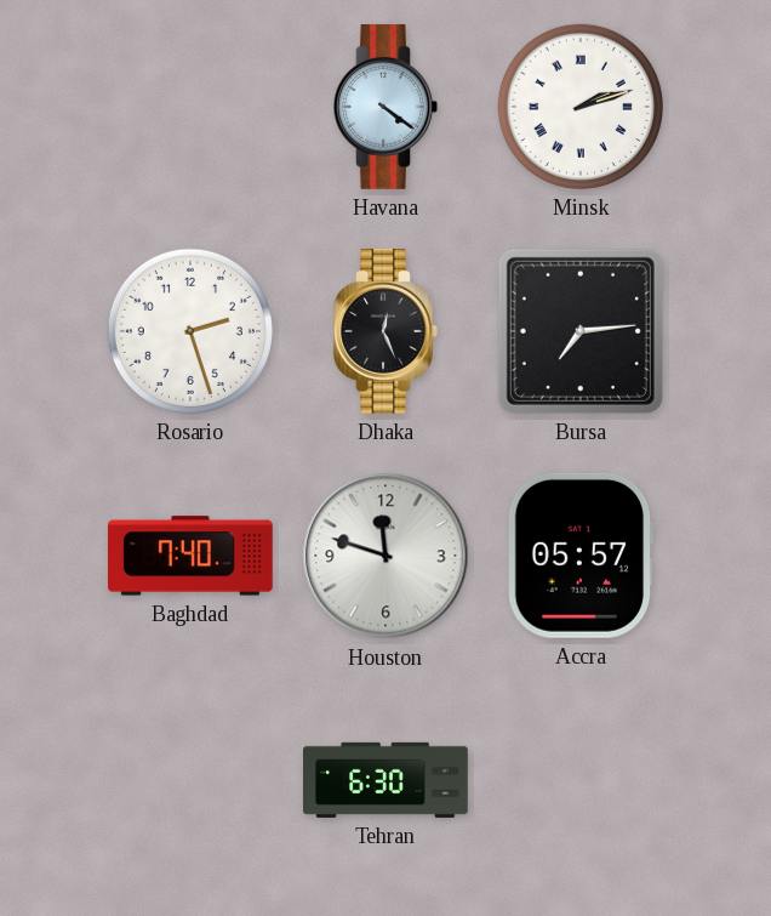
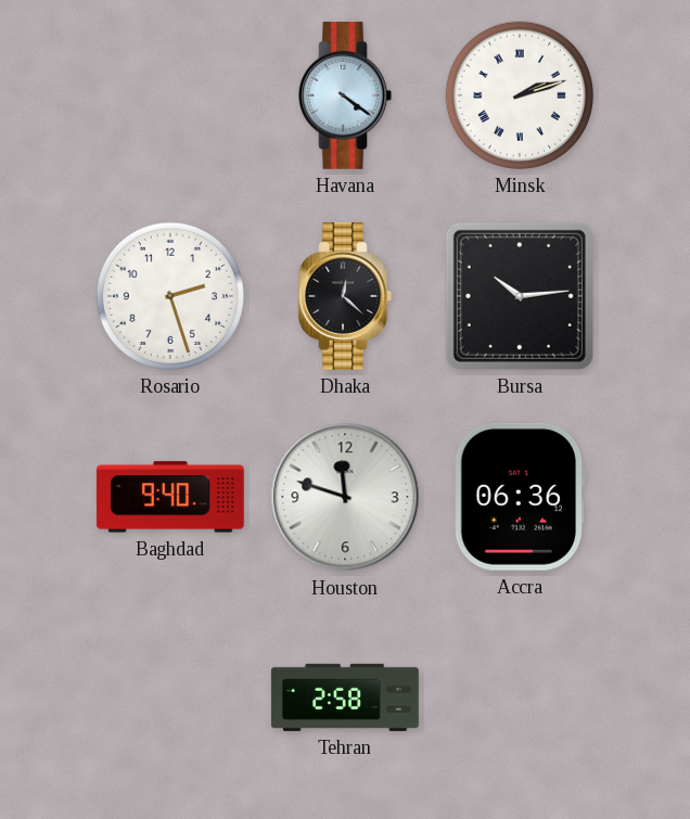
Dhaka: 12:26 -> 12:22
Bursa: 7:14 -> 10:14
Baghdad: 7:40 -> 9:40
Accra: 05:57 -> 06:36
Tehran: 6:30 -> 2:58
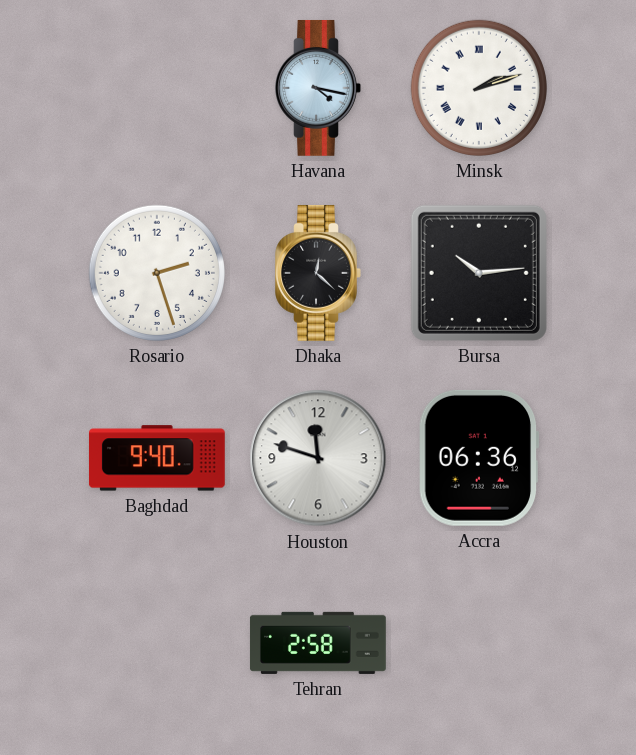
Havana: 4:21 -> 4:17
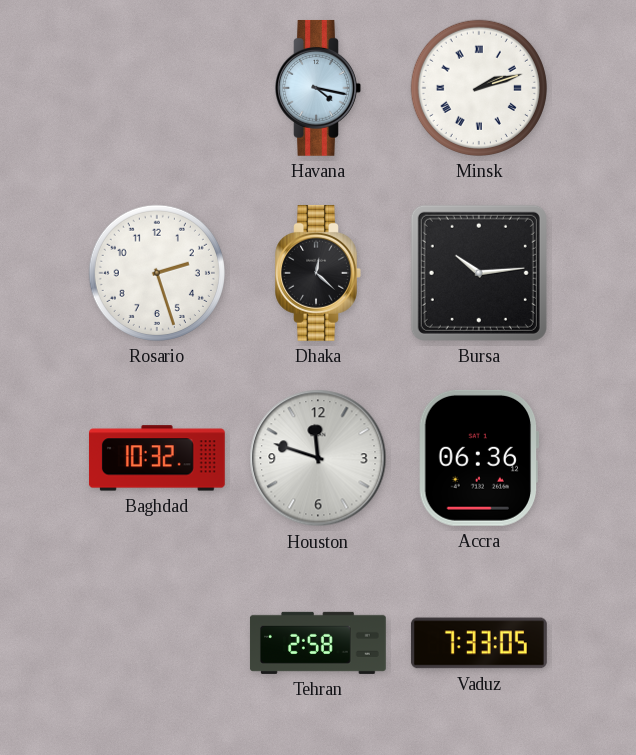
Baghdad: 9:40 -> 10:32
Vaduz: none -> 7:33
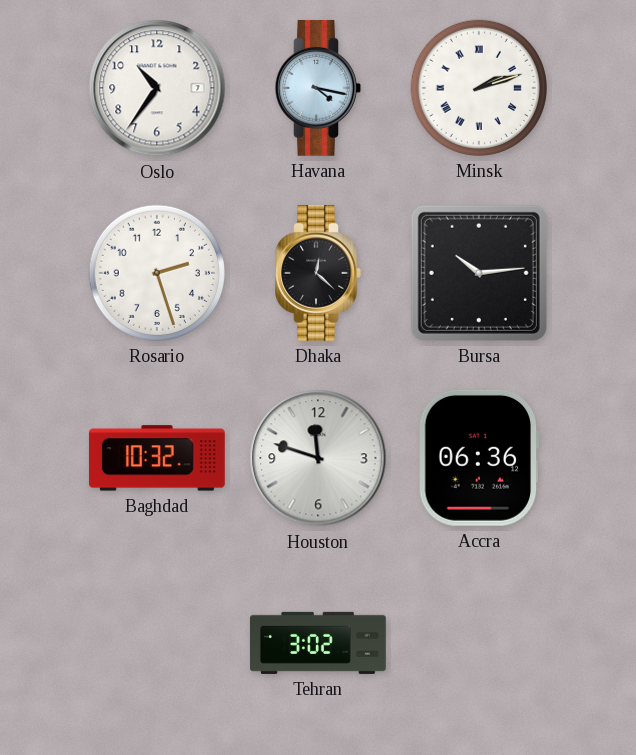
Oslo: none -> 10:36
Tehran: 2:58 -> 3:02
Vaduz: 7:33 -> none
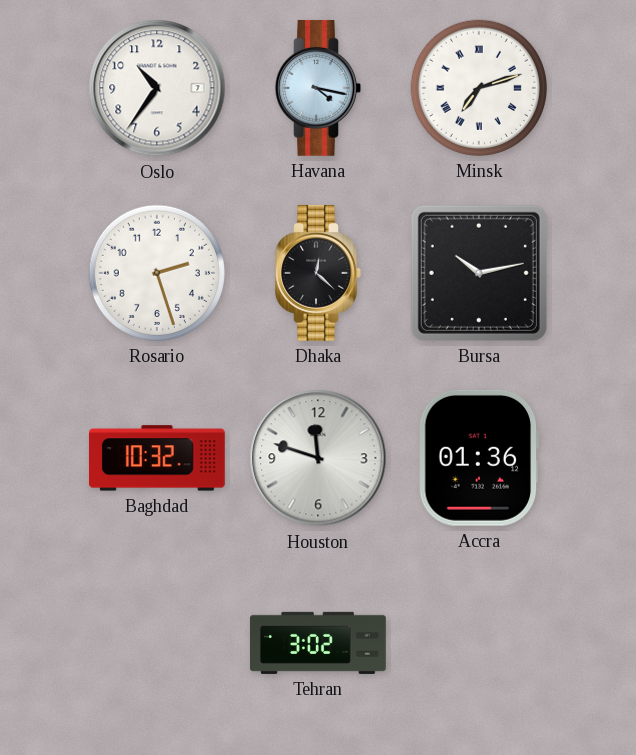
Minsk: 2:12 -> 7:12
Bursa: 10:14 -> 10:13
Accra: 06:36 -> 01:36
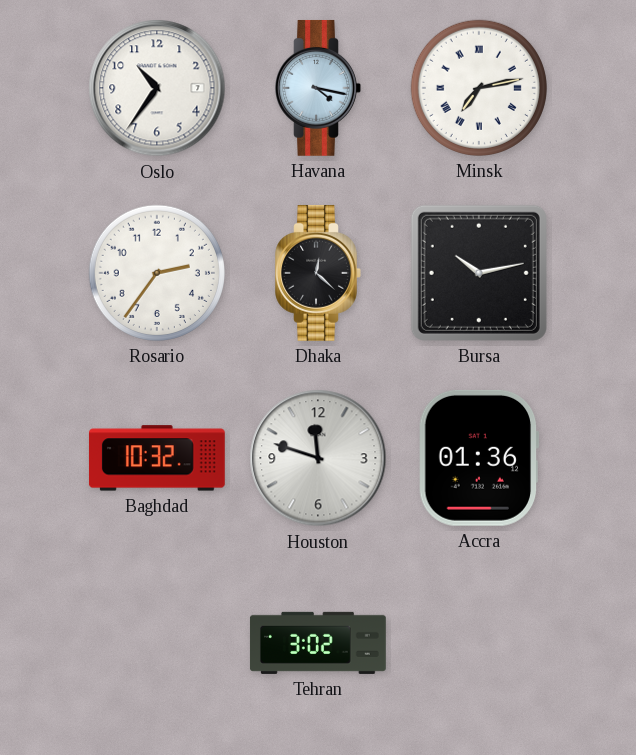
Minsk: 7:12 -> 7:13
Rosario: 2:27 -> 2:36
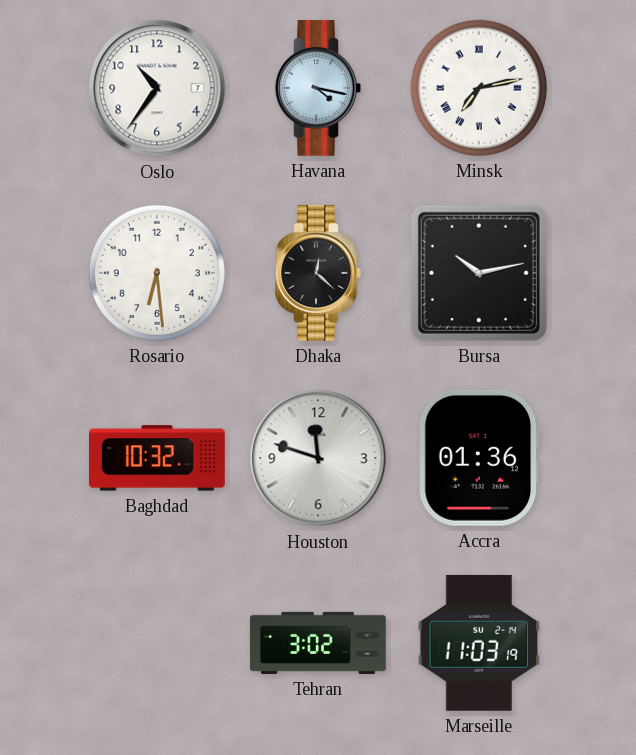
Rosario: 2:36 -> 6:29
Marseille: none -> 11:03
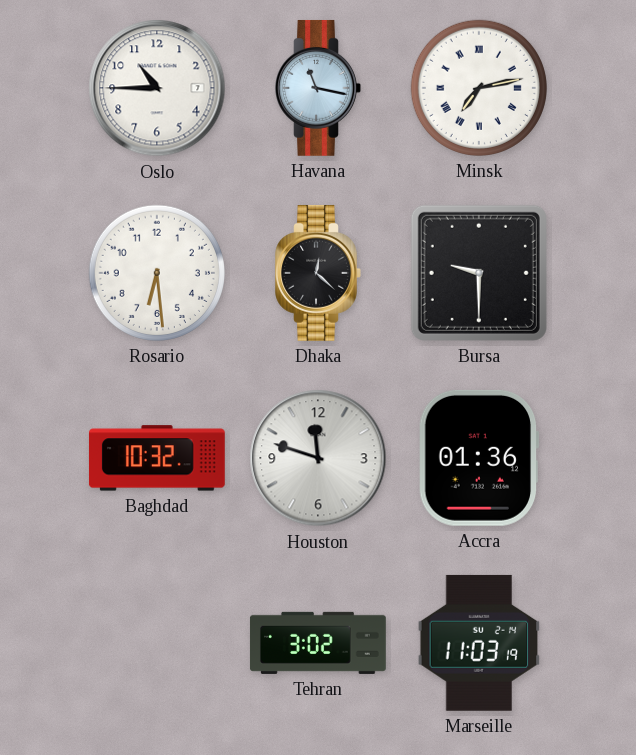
Oslo: 10:36 -> 10:45
Havana: 4:17 -> 11:17
Bursa: 10:13 -> 9:30
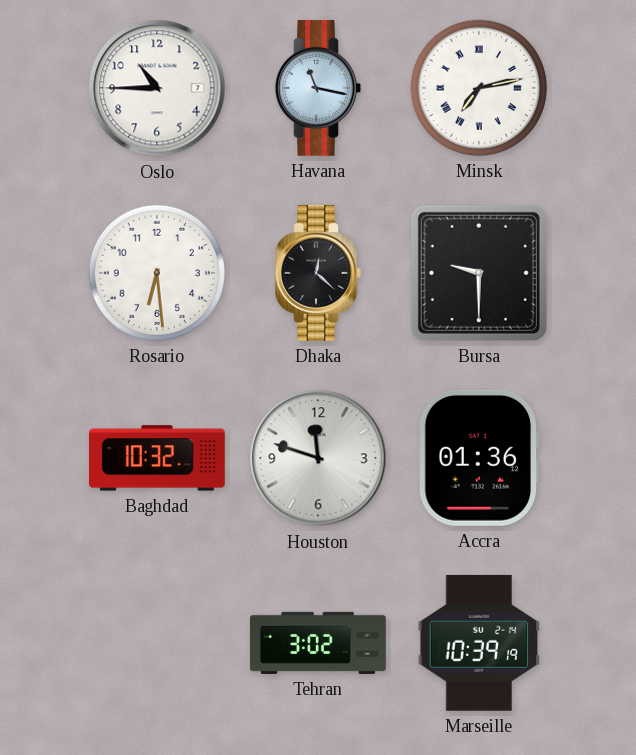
Marseille: 11:03 -> 10:39
